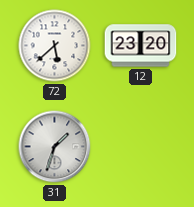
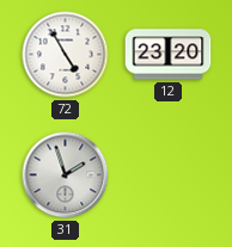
72: 5:38 -> 4:55
31: 1:33 -> 1:57
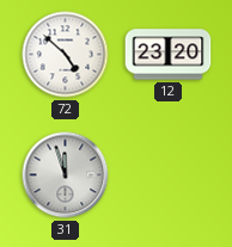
72: 4:55 -> 4:52
31: 1:57 -> 11:57
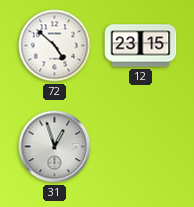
12: 23:20 -> 23:15
31: 11:57 -> 12:57
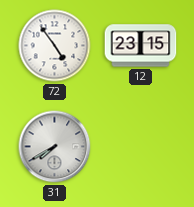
72: 4:52 -> 4:54
31: 12:57 -> 7:40
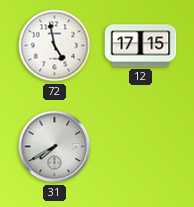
72: 4:54 -> 4:58
12: 23:15 -> 17:15
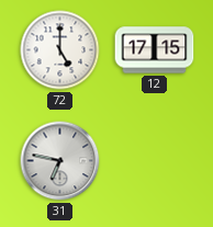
72: 4:58 -> 5:00
31: 7:40 -> 6:47
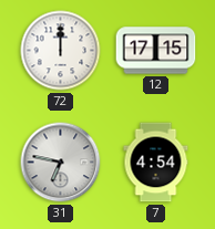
72: 5:00 -> 12:00
7: none -> 4:54
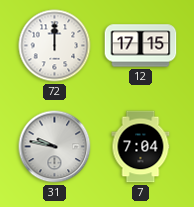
31: 6:47 -> 9:47
7: 4:54 -> 7:04
